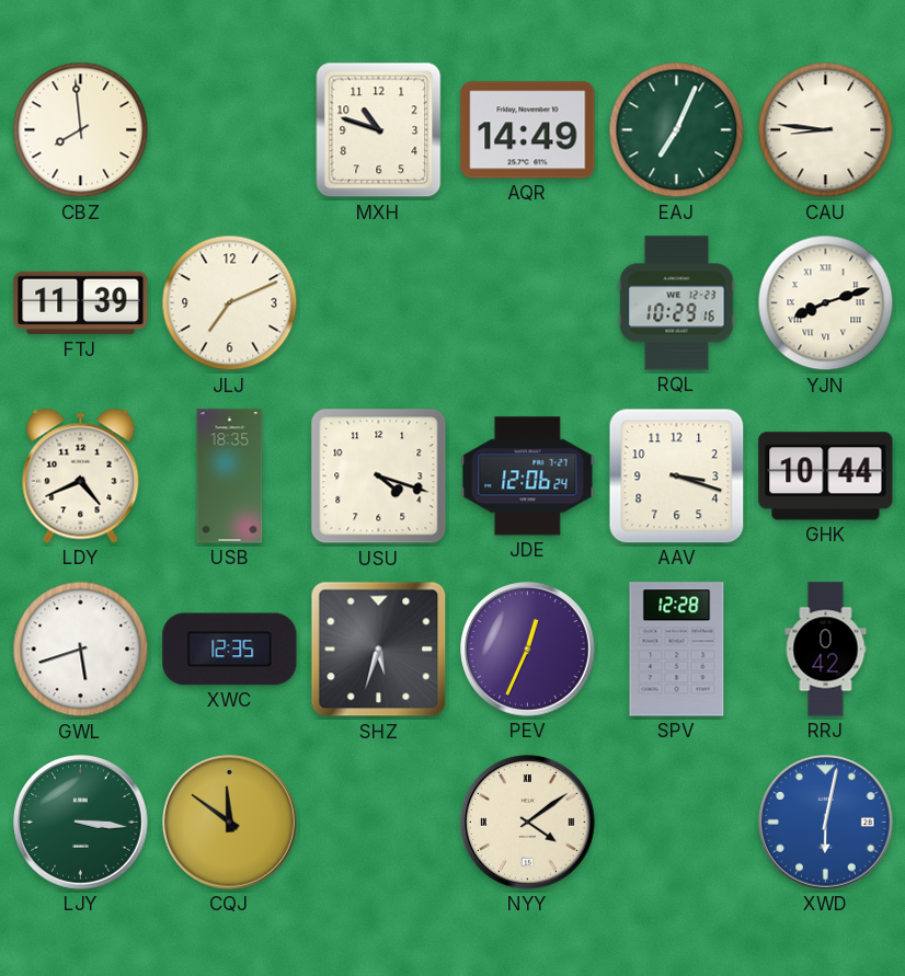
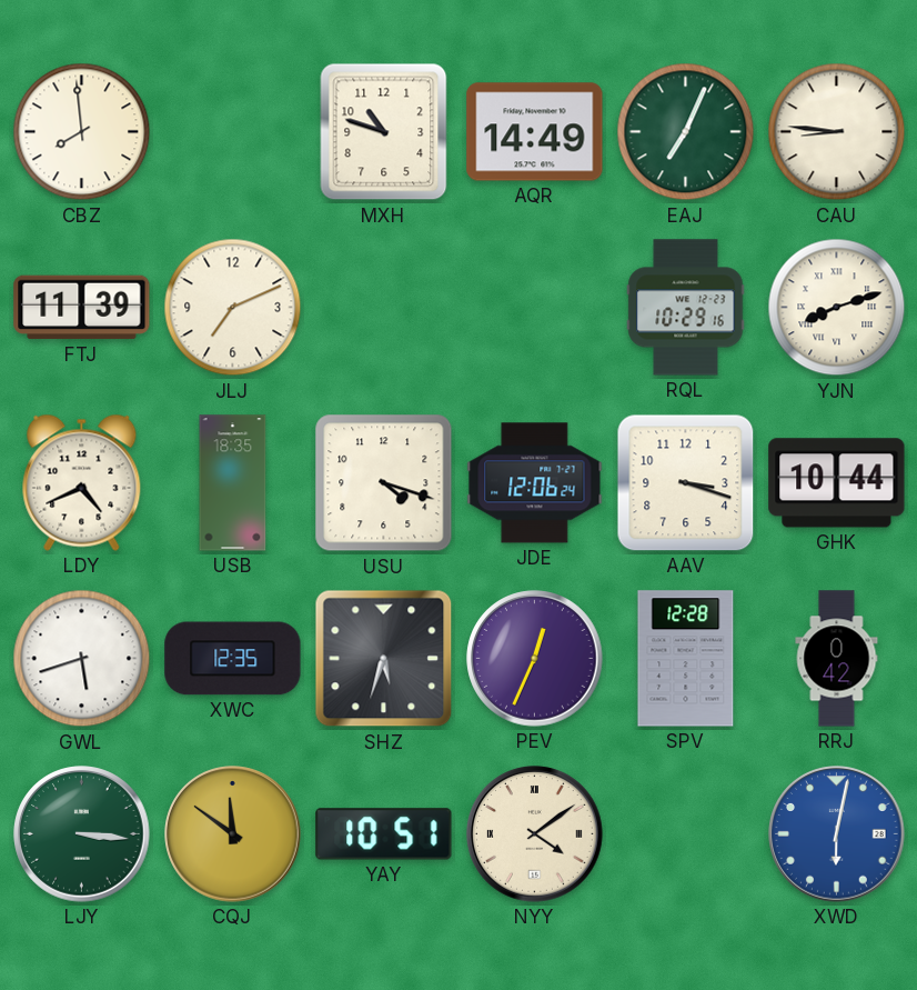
YAY: none -> 10:51
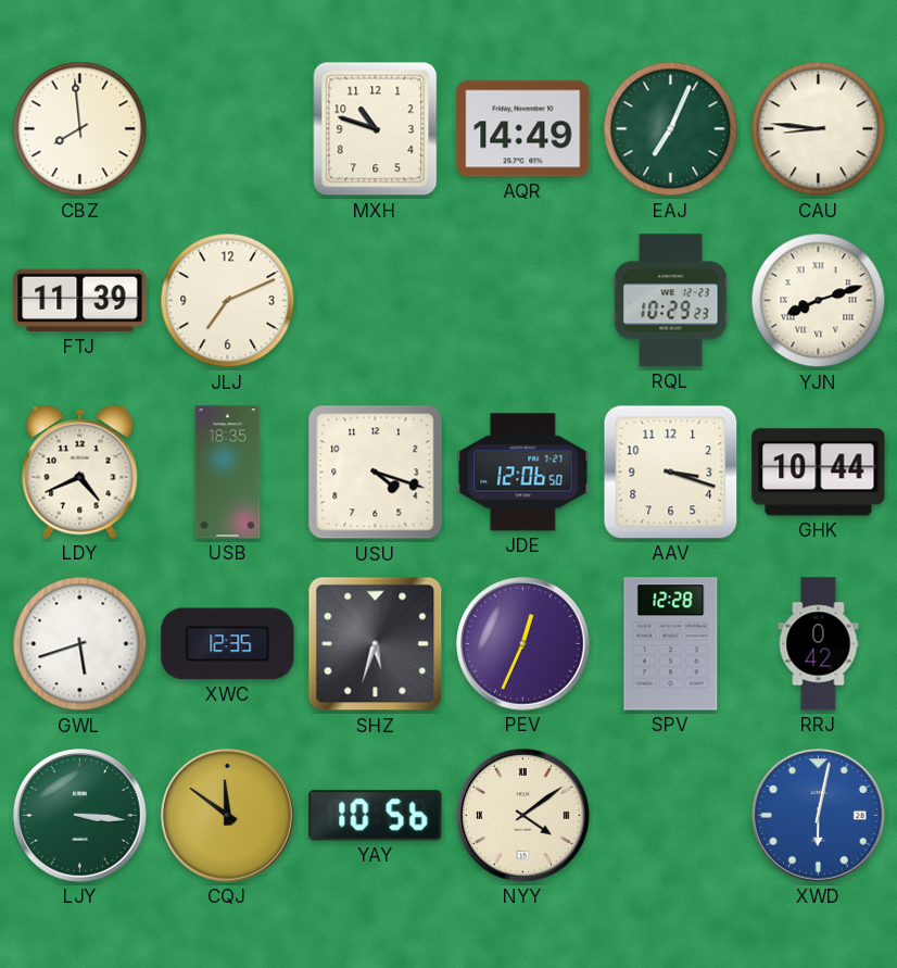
RQL: 10:29:16 -> 10:29:23
JDE: 12:06:24 -> 12:06:50
YAY: 10:51 -> 10:56
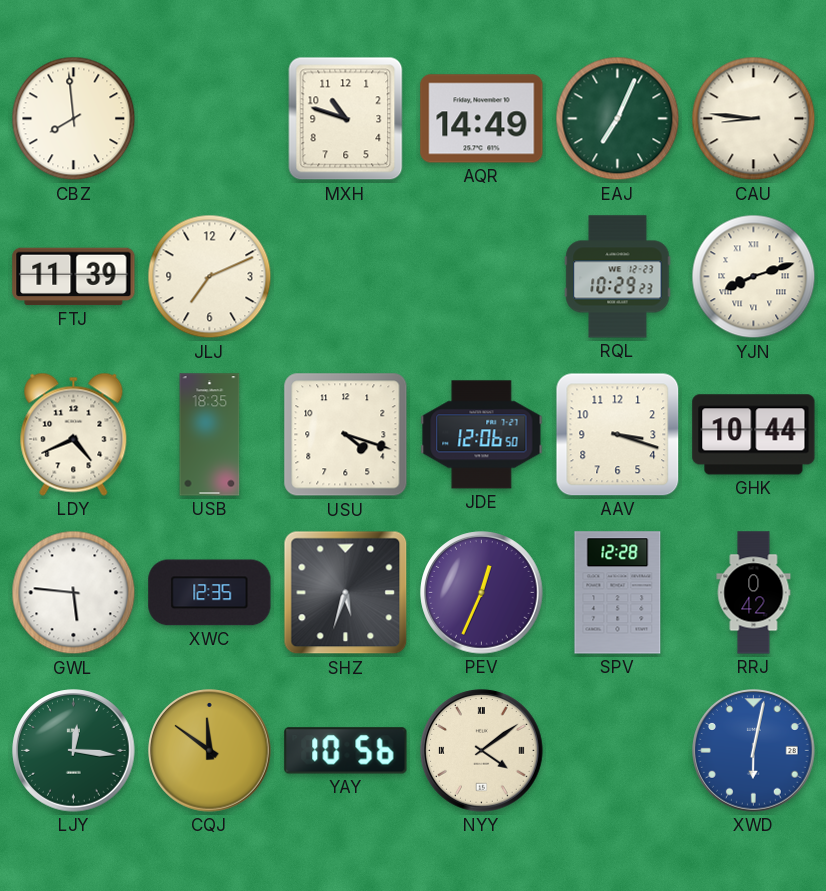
GWL: 5:42 -> 5:46
LJY: 3:16 -> 12:16
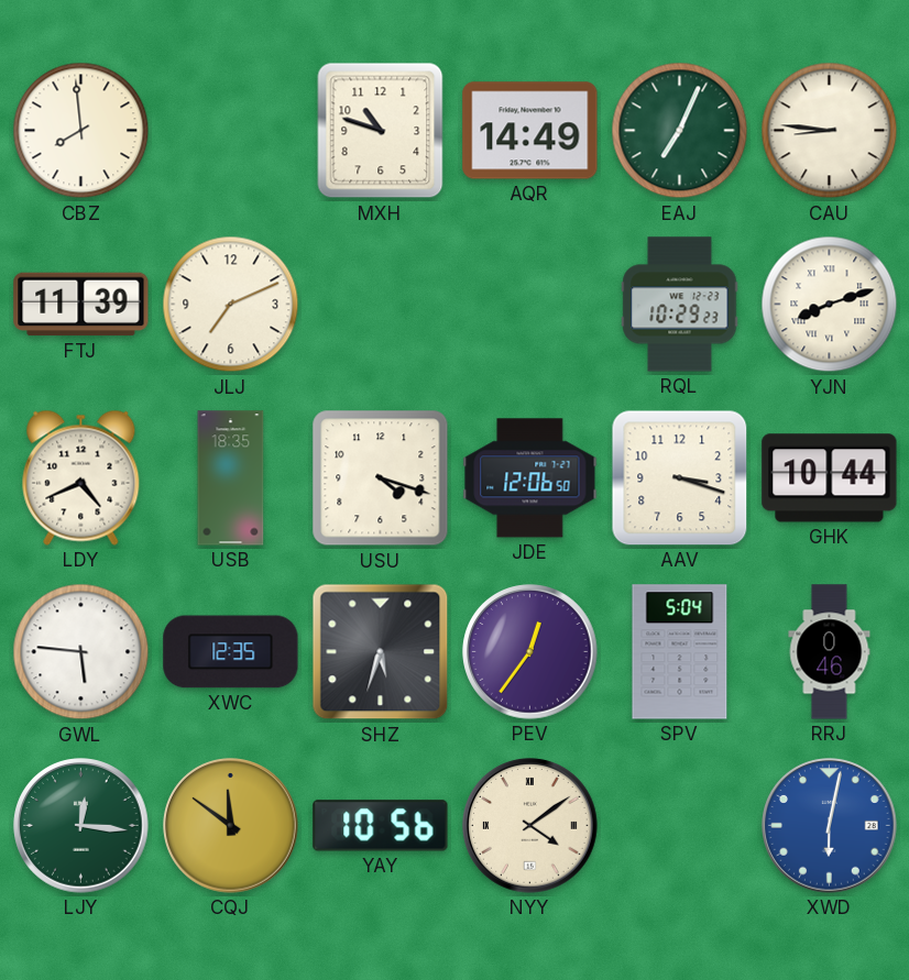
PEV: 12:34 -> 12:36
SPV: 12:28 -> 5:04
RRJ: 0:42 -> 0:46
